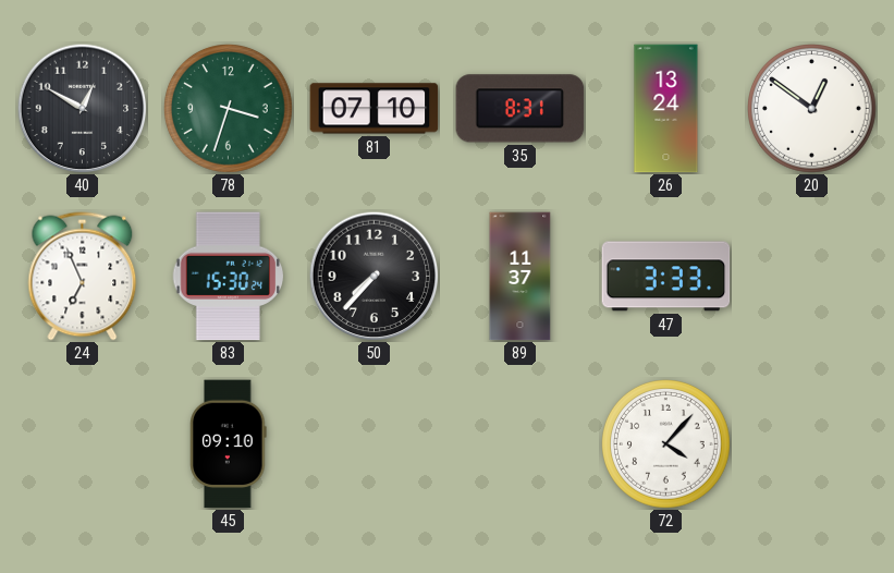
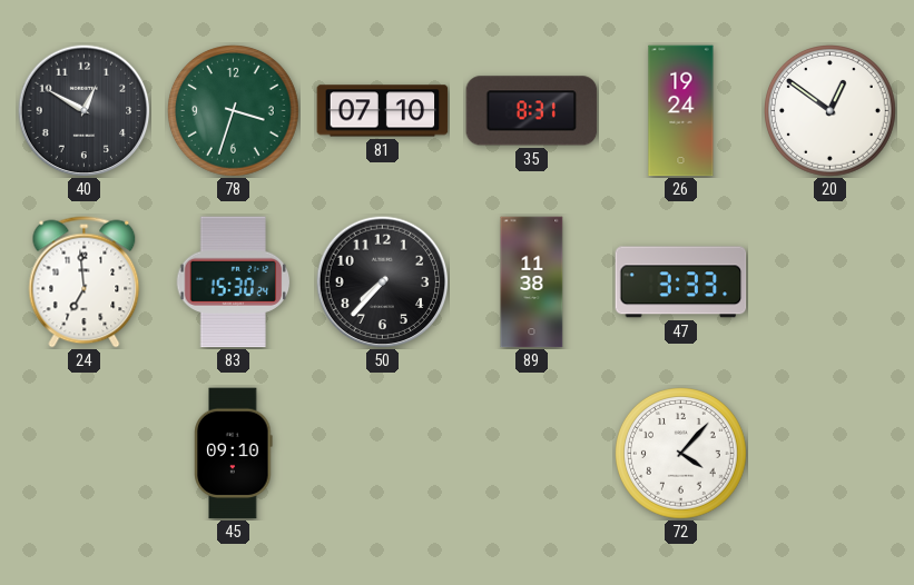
26: 13:24 -> 19:24
24: 6:56 -> 6:59
89: 11:37 -> 11:38
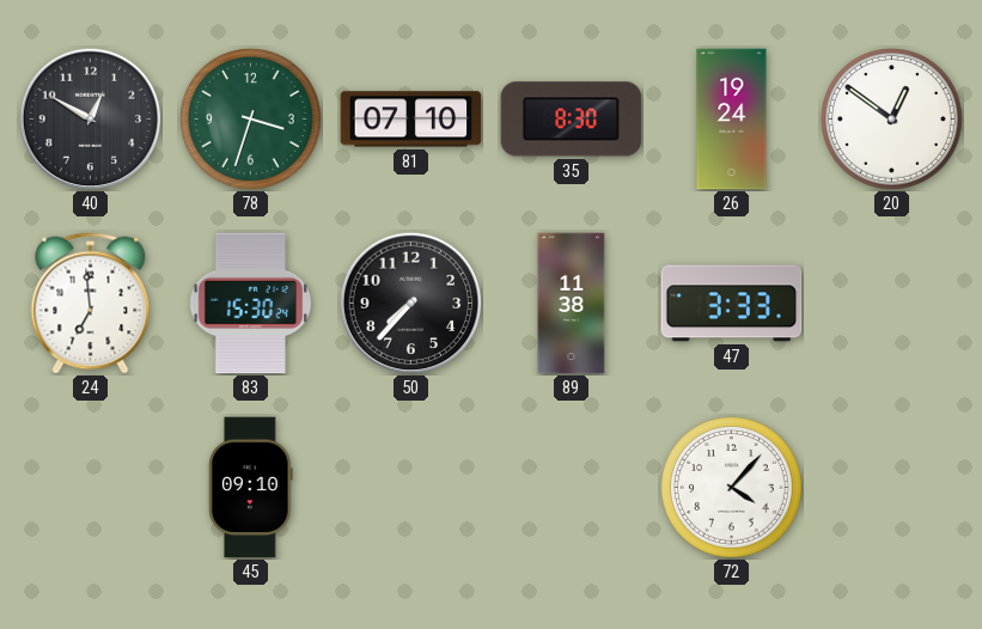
35: 8:31 -> 8:30
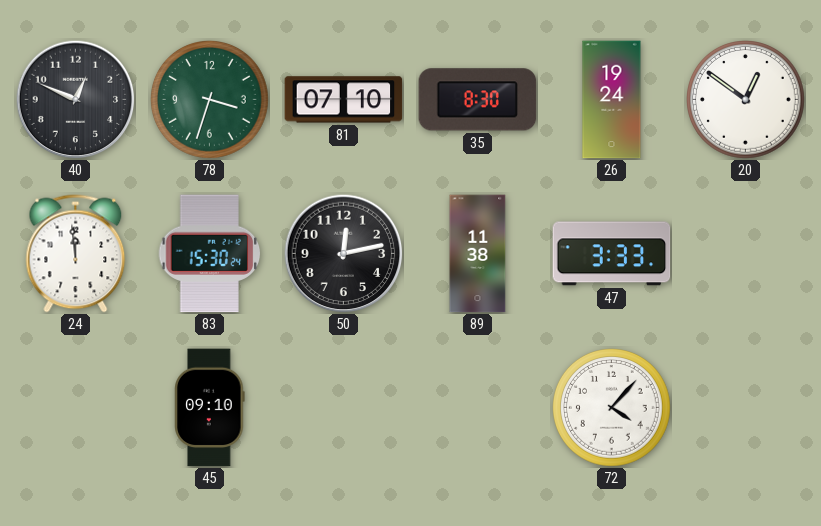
40: 12:50 -> 12:49
24: 6:59 -> 11:59
50: 7:37 -> 12:13
